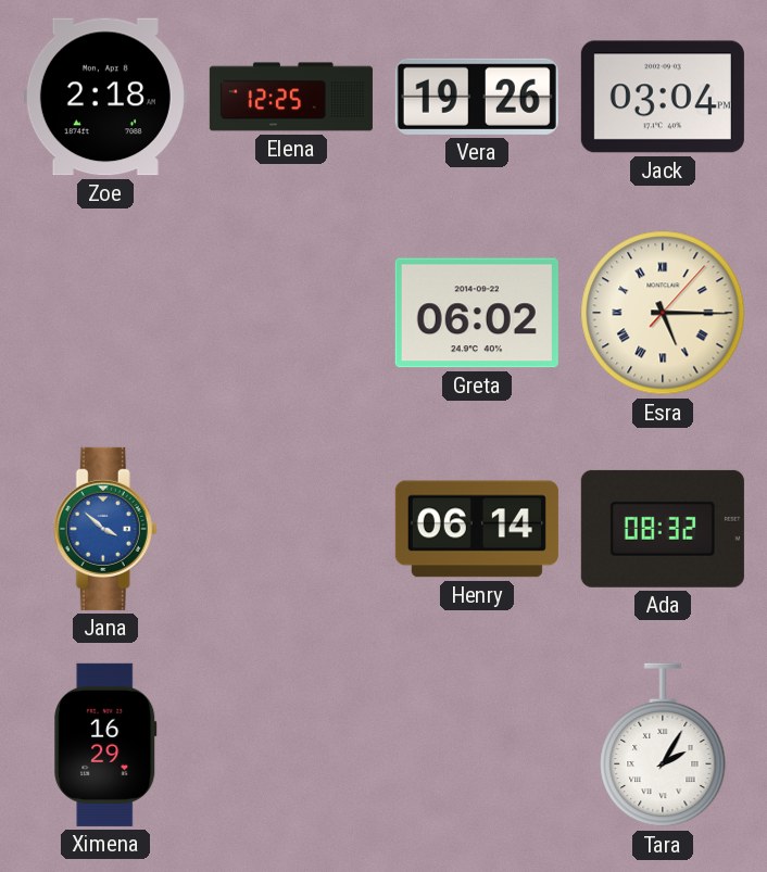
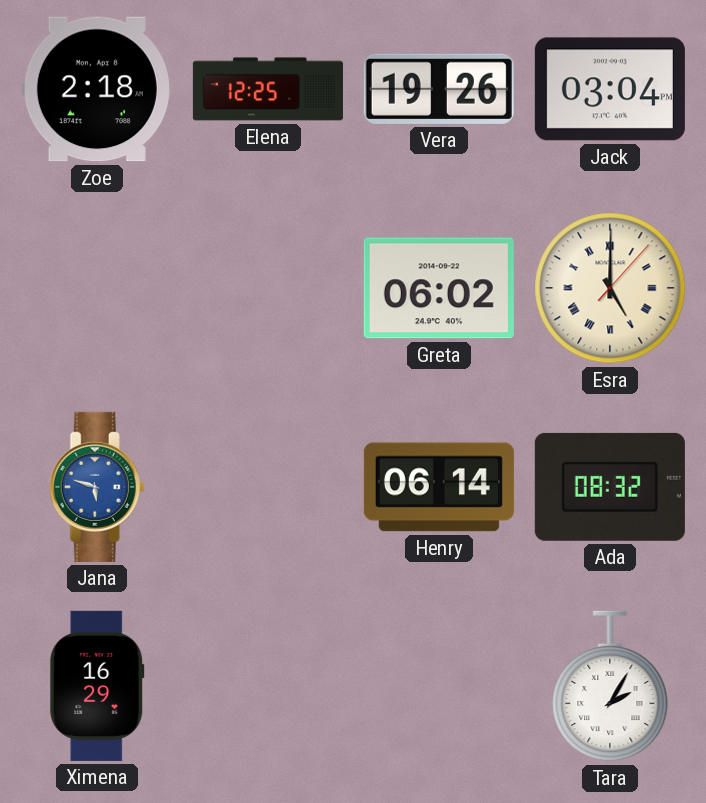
Esra: 5:15 -> 5:00
Jana: 3:52 -> 5:48
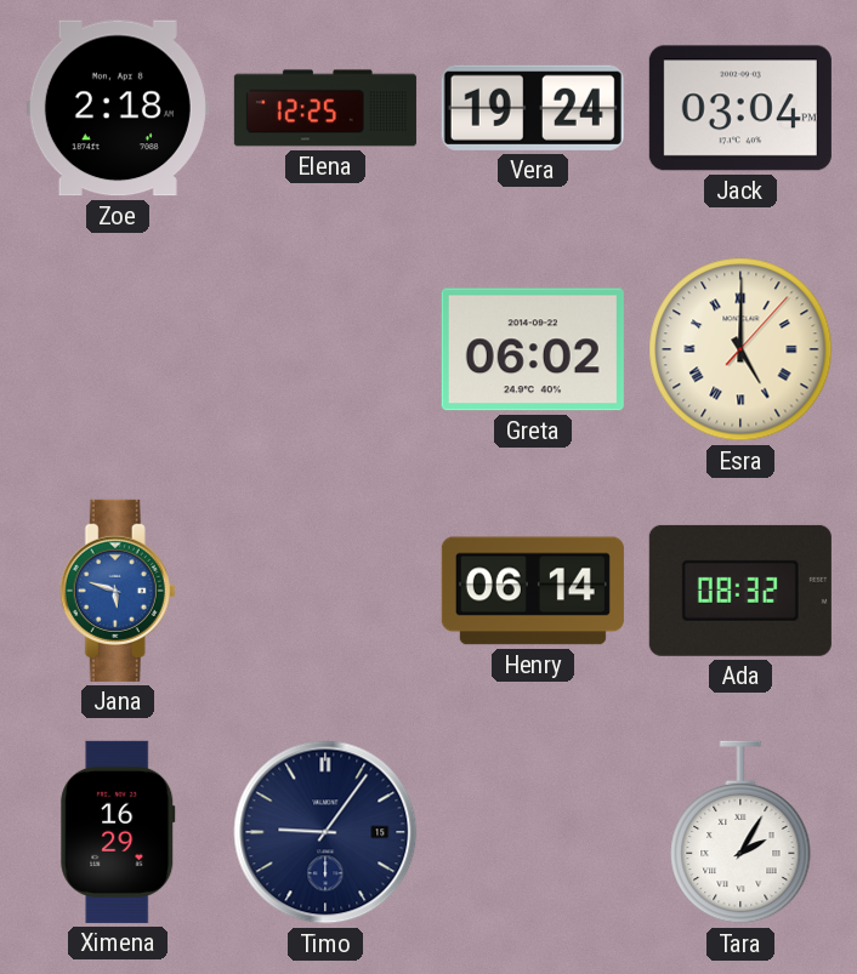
Vera: 19:26 -> 19:24
Timo: none -> 9:06
